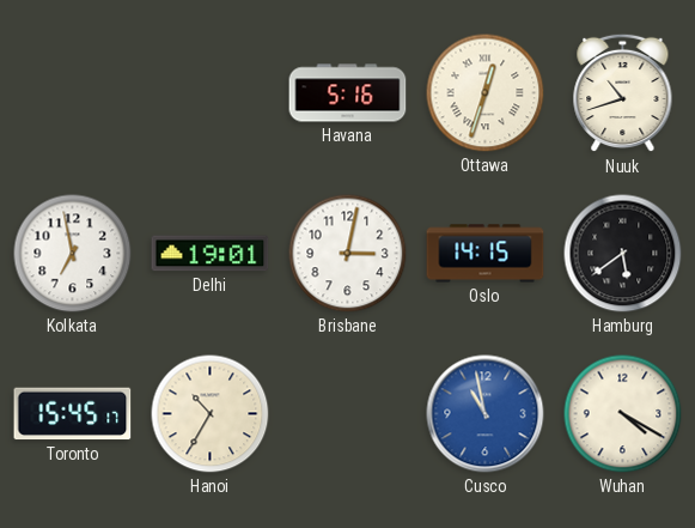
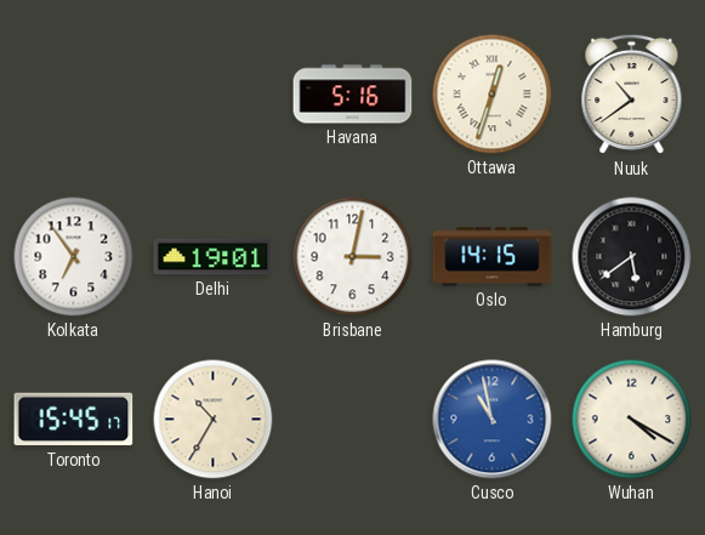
Nuuk: 10:42 -> 10:39
Kolkata: 6:58 -> 6:54
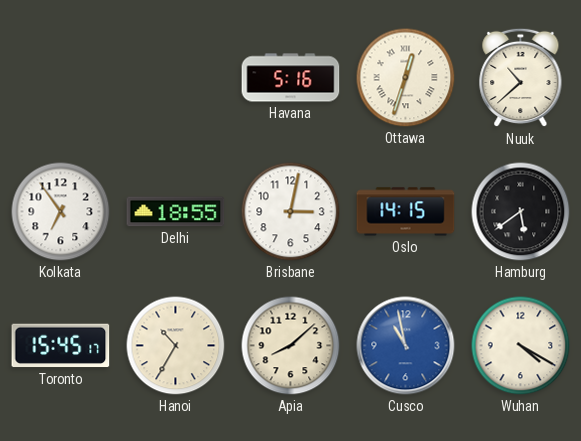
Nuuk: 10:39 -> 10:38
Delhi: 19:01 -> 18:55
Apia: none -> 8:08
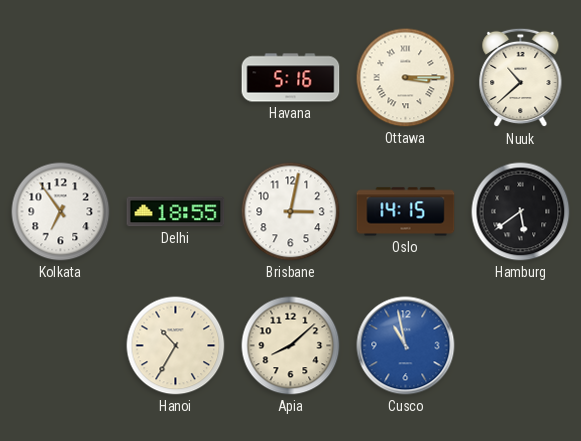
Ottawa: 12:33 -> 3:15
Toronto: 15:45 -> none
Wuhan: 4:20 -> none
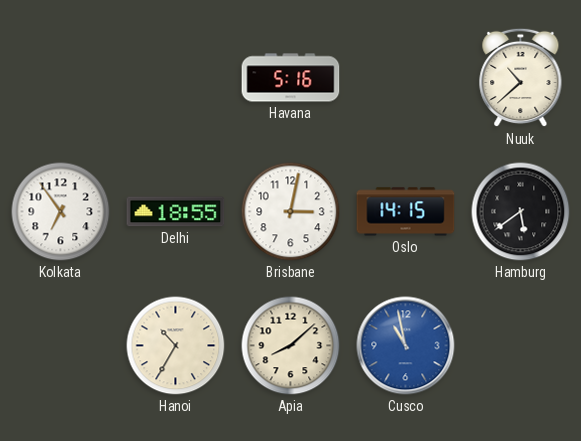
Ottawa: 3:15 -> none
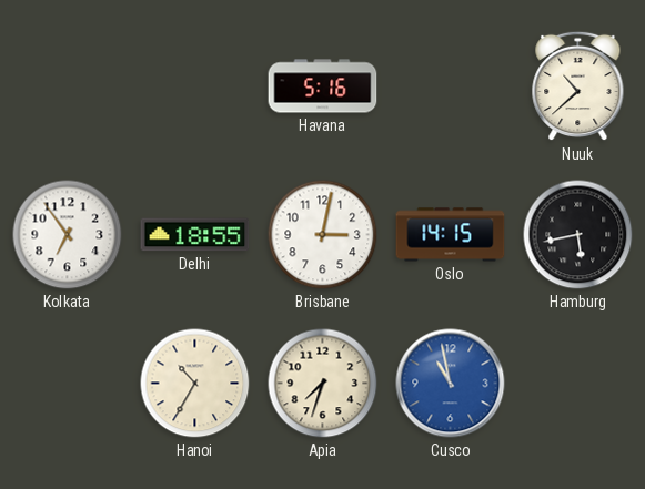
Hamburg: 5:39 -> 5:43
Apia: 8:08 -> 7:33
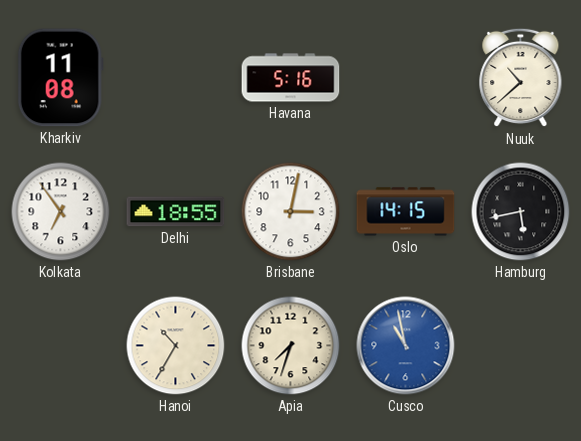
Kharkiv: none -> 11:08
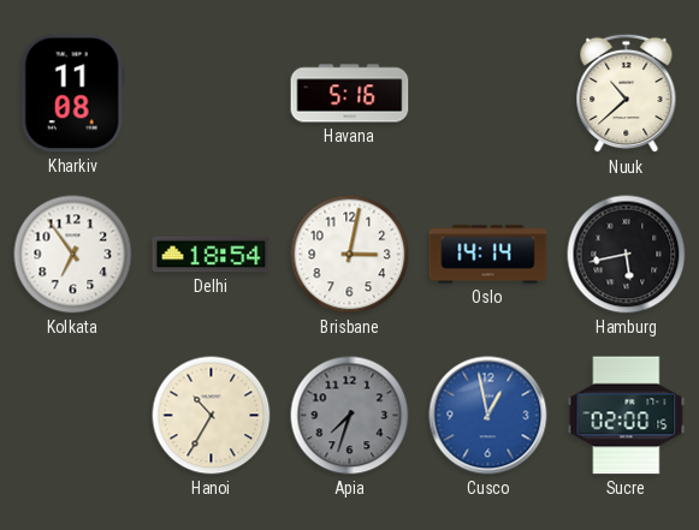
Delhi: 18:55 -> 18:54
Oslo: 14:15 -> 14:14
Apia dial: cream -> grey
Cusco: 10:58 -> 12:58
Sucre: none -> 02:00
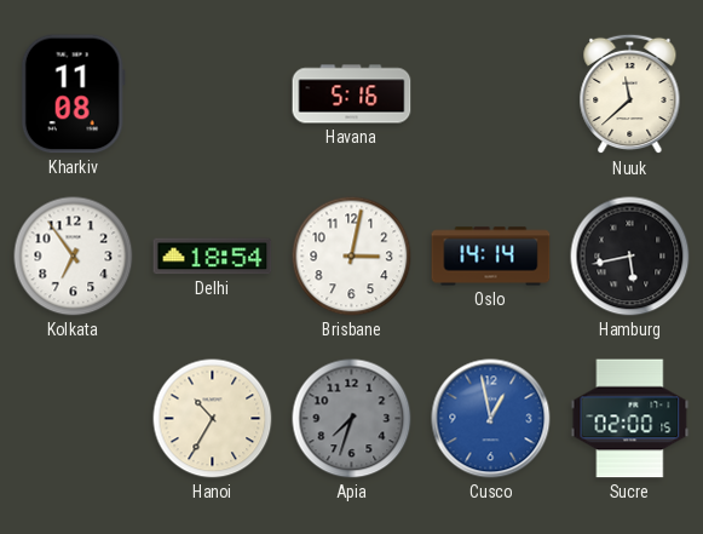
Nuuk: 10:38 -> 11:38
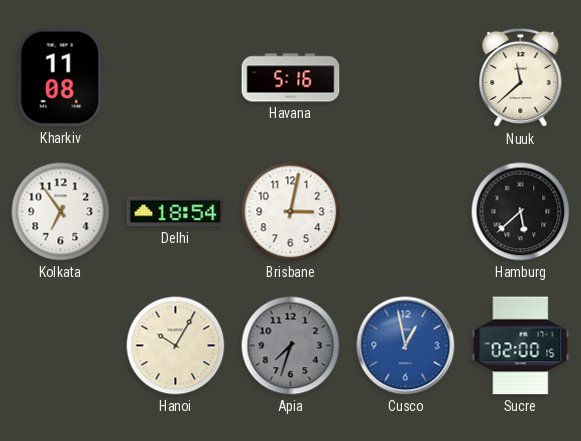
Oslo: 14:14 -> none
Hamburg: 5:43 -> 5:38
Hanoi: 10:35 -> 10:05
